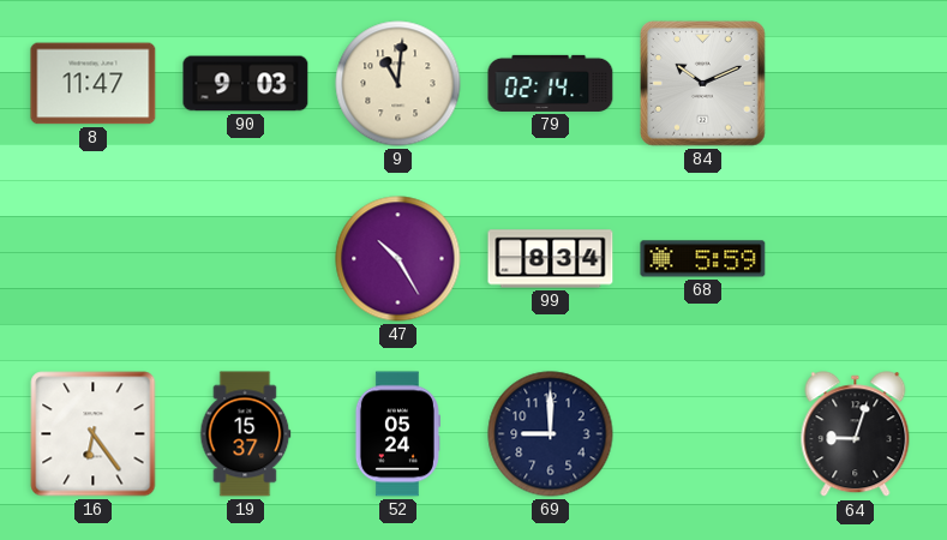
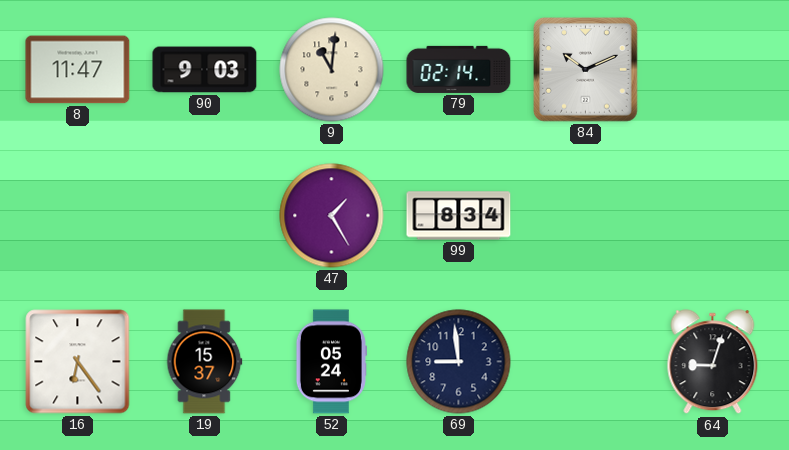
47: 10:25 -> 1:25
68: 5:59 -> none
69: 9:00 -> 8:59
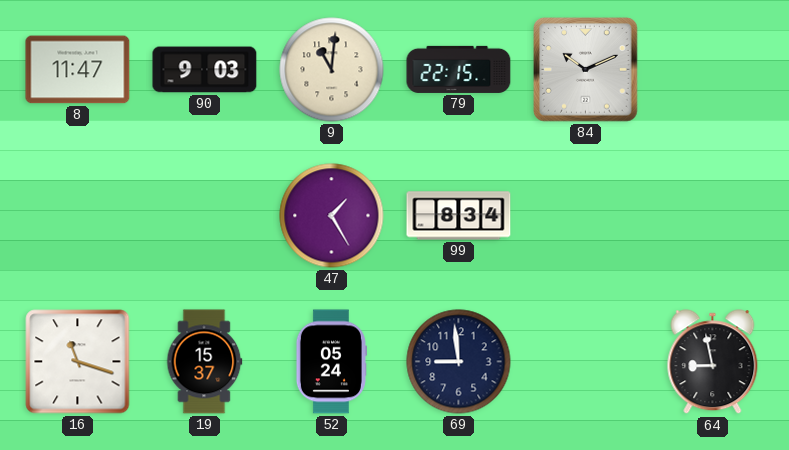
79: 02:14 -> 22:15
16: 6:24 -> 11:18
64: 9:03 -> 8:58
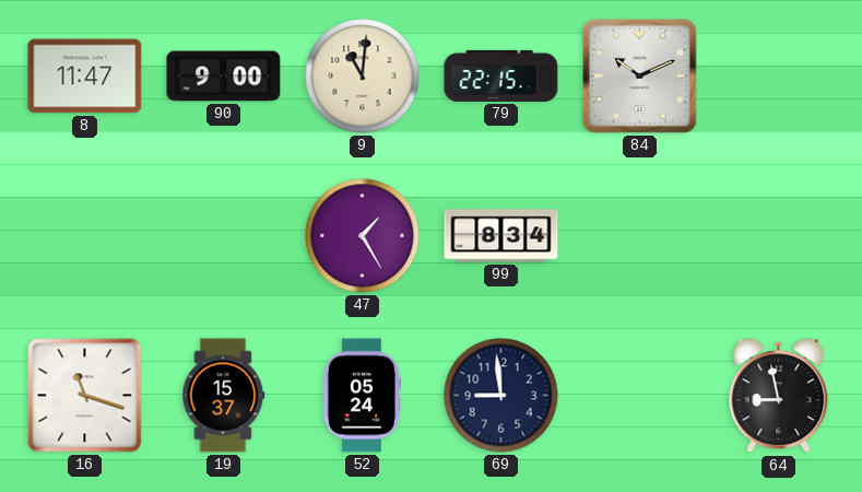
90: 9:03 -> 9:00
